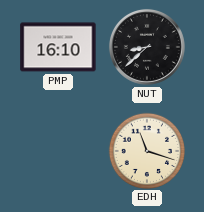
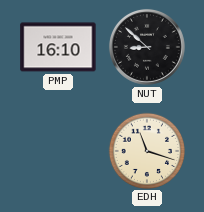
NUT: 8:38 -> 8:52
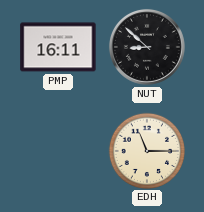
PMP: 16:10 -> 16:11
EDH: 11:18 -> 11:15
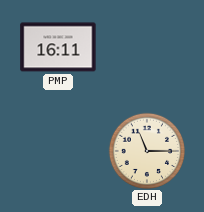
NUT: 8:52 -> none
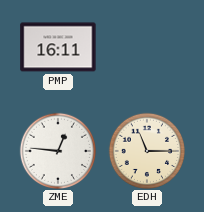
ZME: none -> 12:46
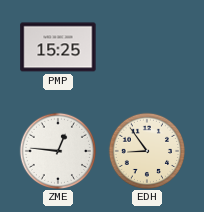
PMP: 16:11 -> 15:25
EDH: 11:15 -> 8:54
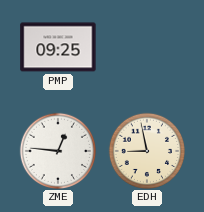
PMP: 15:25 -> 09:25
EDH: 8:54 -> 8:58
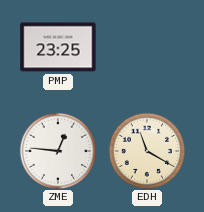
PMP: 09:25 -> 23:25
EDH: 8:58 -> 11:20
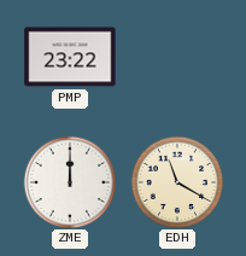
PMP: 23:25 -> 23:22
ZME: 12:46 -> 12:00
